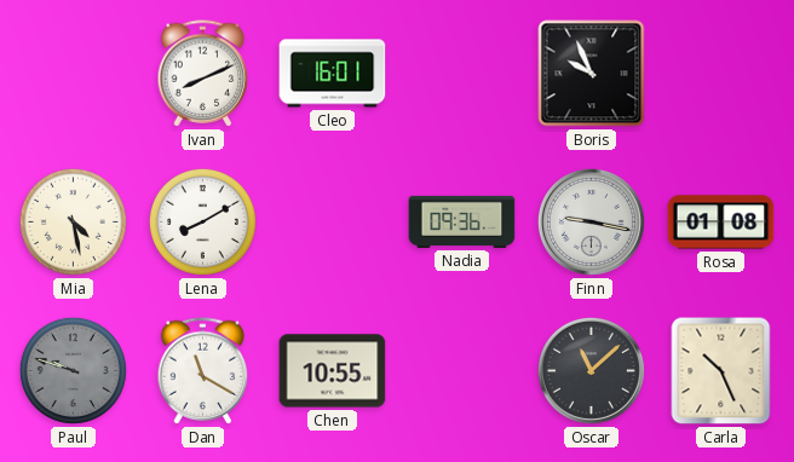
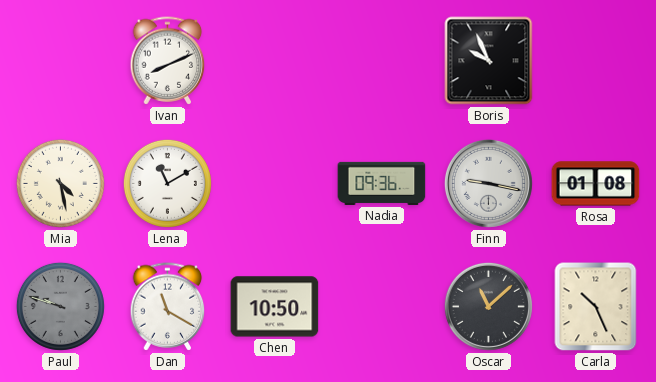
Cleo: 16:01 -> none
Lena: 8:10 -> 11:10
Chen: 10:55 -> 10:50
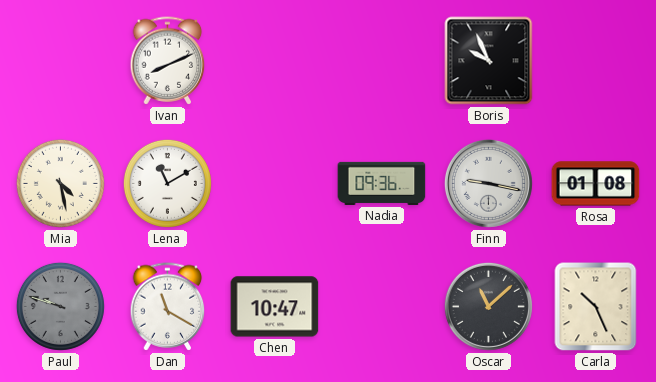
Chen: 10:50 -> 10:47
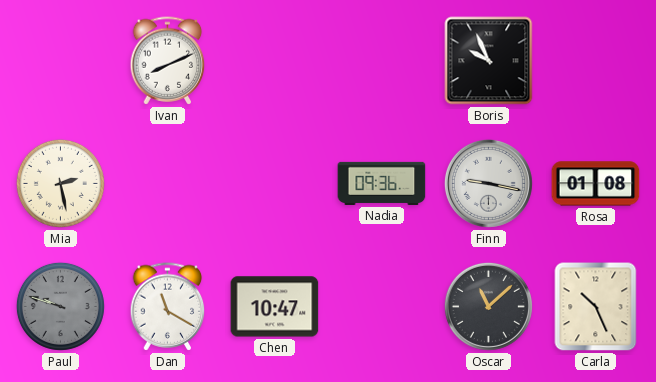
Mia: 4:28 -> 2:28
Lena: 11:10 -> none
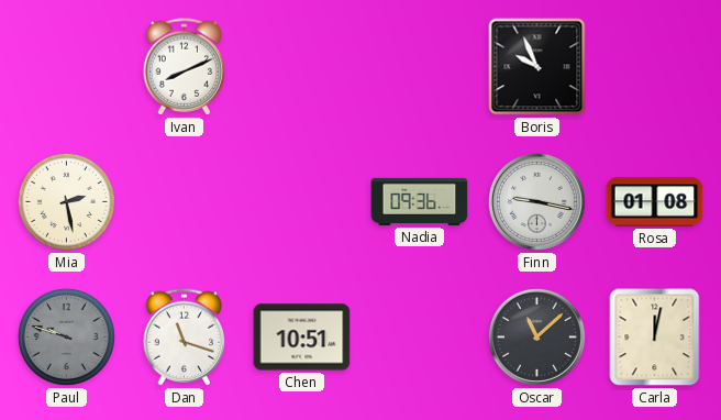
Dan: 11:20 -> 11:18
Chen: 10:47 -> 10:51
Carla: 10:26 -> 12:02
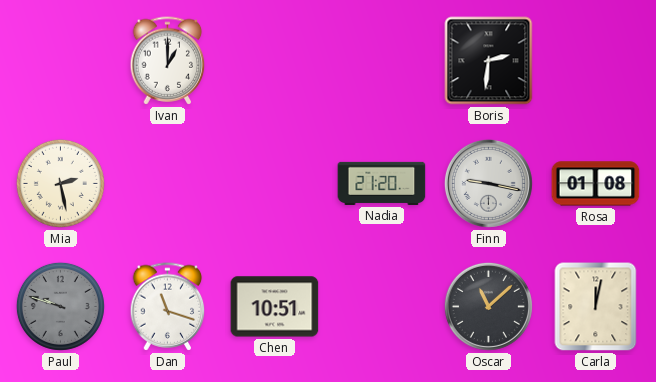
Ivan: 8:11 -> 1:00
Boris: 9:56 -> 2:31
Nadia: 09:36 -> 21:20
